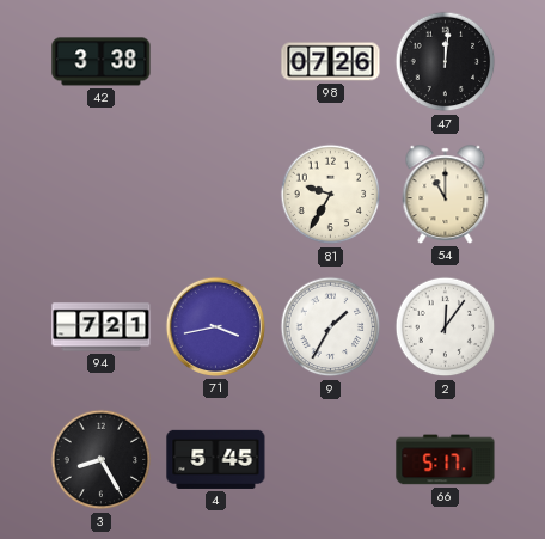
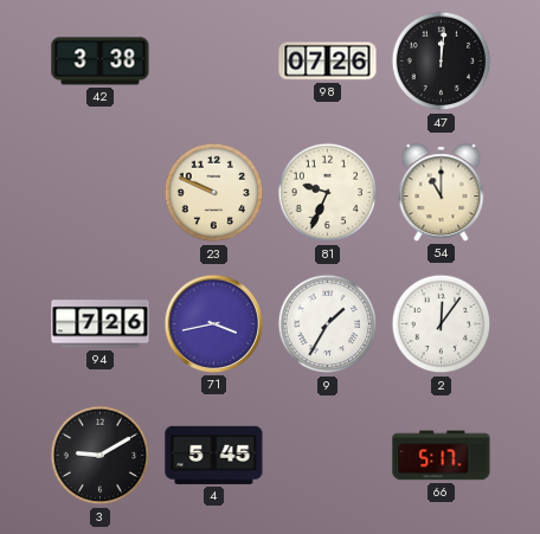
23: none -> 9:49
81: 9:35 -> 9:34
94: 7:21 -> 7:26
3: 8:25 -> 9:10
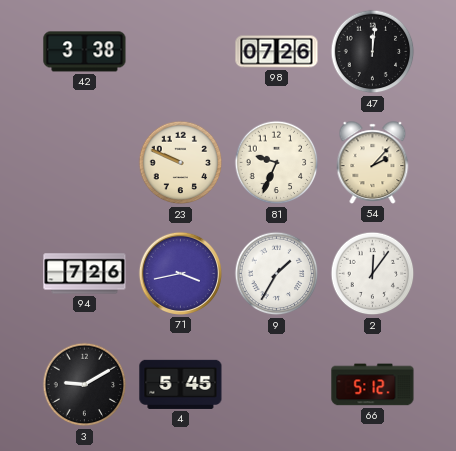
54: 11:00 -> 2:07
66: 5:17 -> 5:12
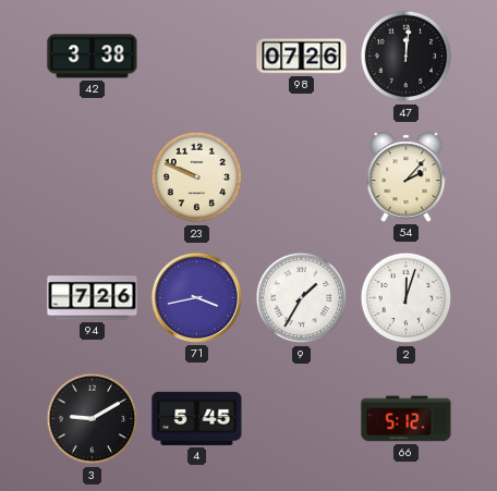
81: 9:34 -> none
2: 12:06 -> 12:03
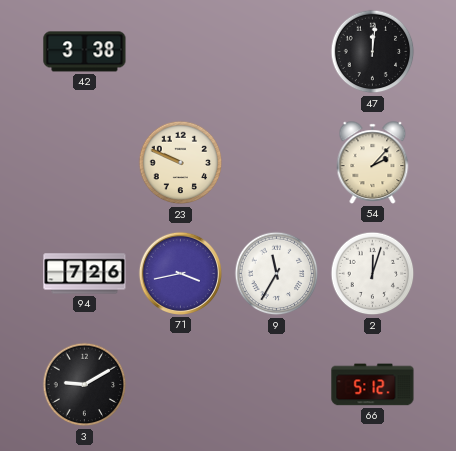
98: 07:26 -> none
9: 1:35 -> 11:35
4: 5:45 -> none
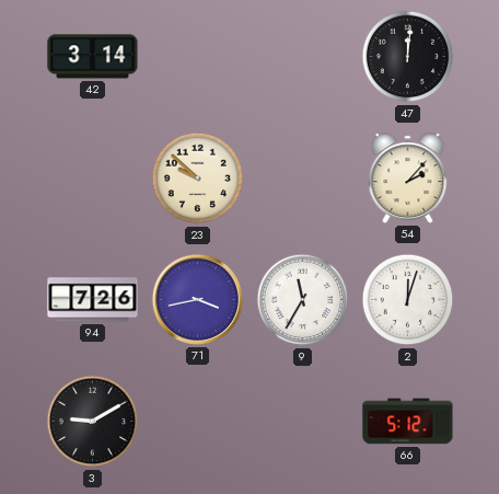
42: 3:38 -> 3:14
23: 9:49 -> 9:52
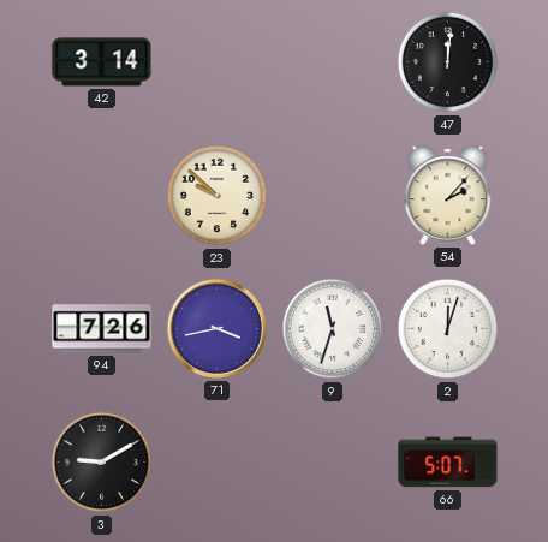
9: 11:35 -> 11:33
66: 5:12 -> 5:07
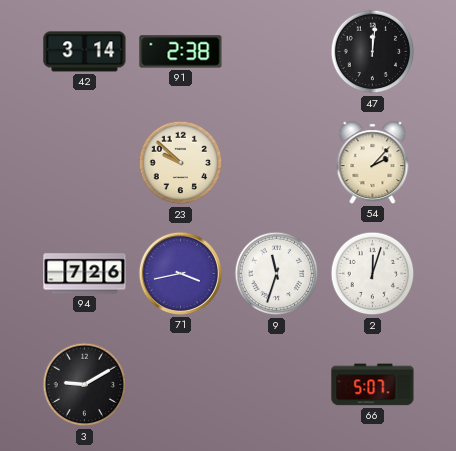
91: none -> 2:38
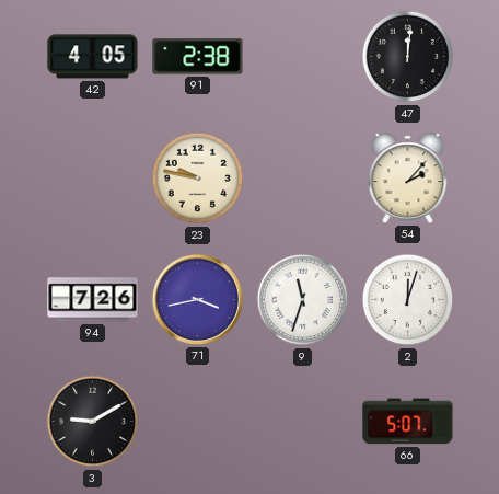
42: 3:14 -> 4:05
23: 9:52 -> 9:47
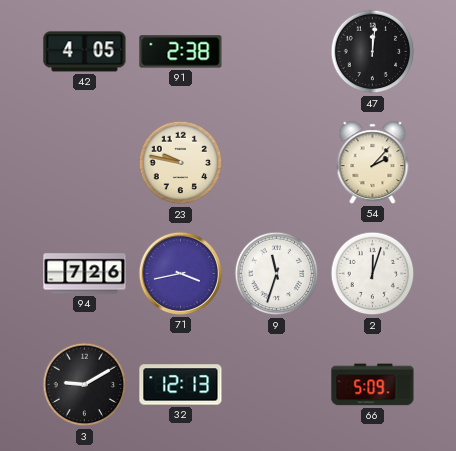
32: none -> 12:13
66: 5:07 -> 5:09
